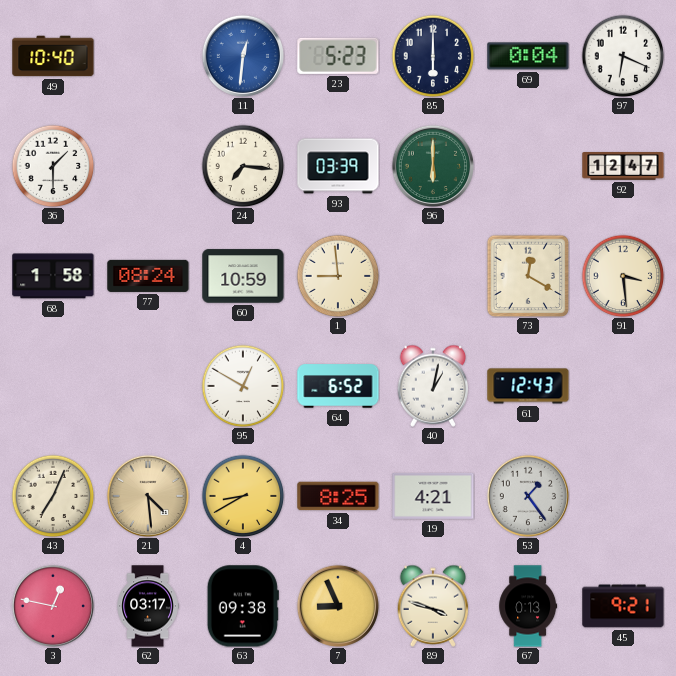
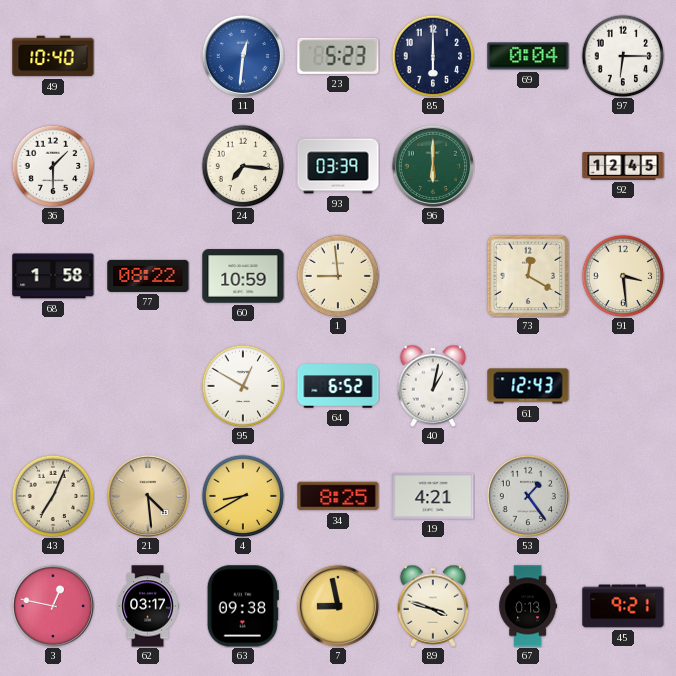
97: 6:19 -> 6:15
92: 12:47 -> 12:45
77: 08:24 -> 08:22
7: 8:56 -> 8:58
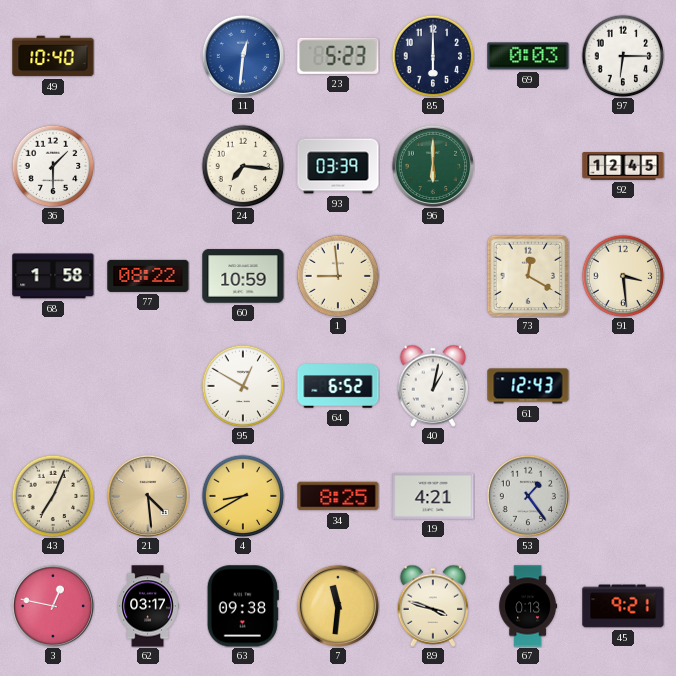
69: 0:04 -> 0:03
7: 8:58 -> 11:31
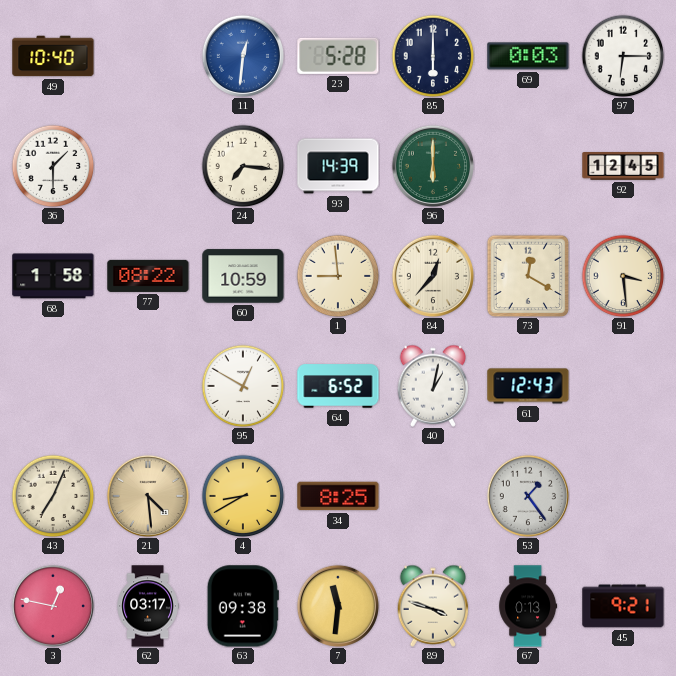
23: 5:23 -> 5:28
93: 03:39 -> 14:39
84: none -> 12:37
19: 4:21 -> none
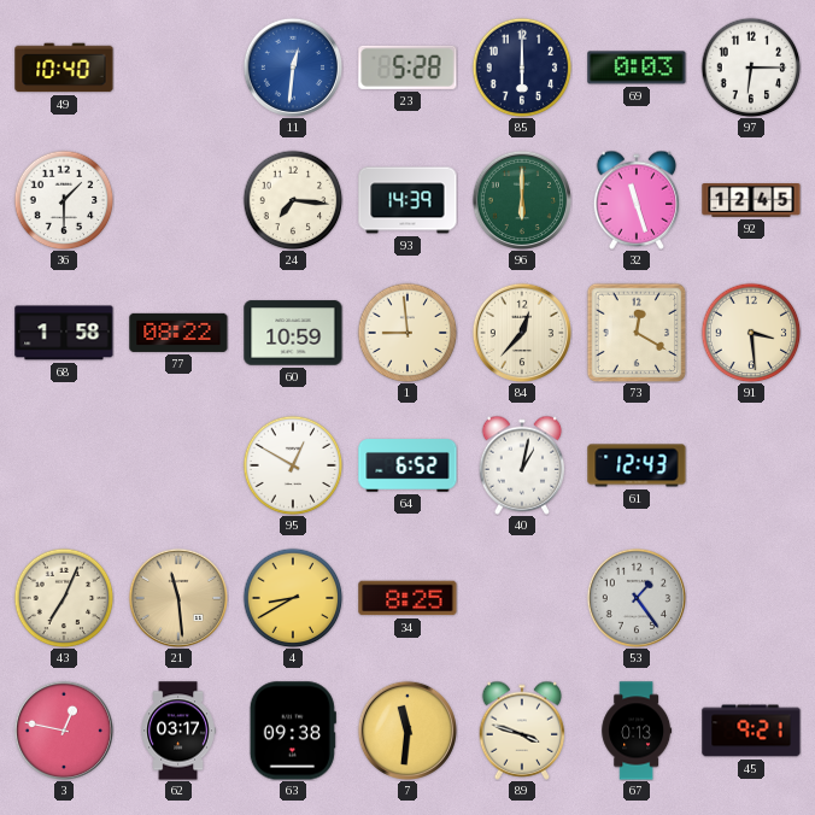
32: none -> 11:27
21: 4:29 -> 11:29
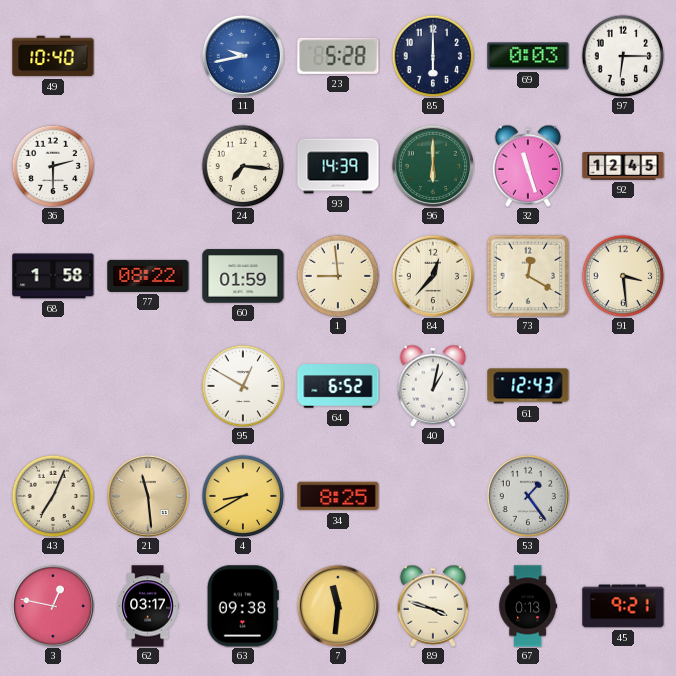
11: 12:31 -> 9:43
36: 1:30 -> 2:30
60: 10:59 -> 01:59
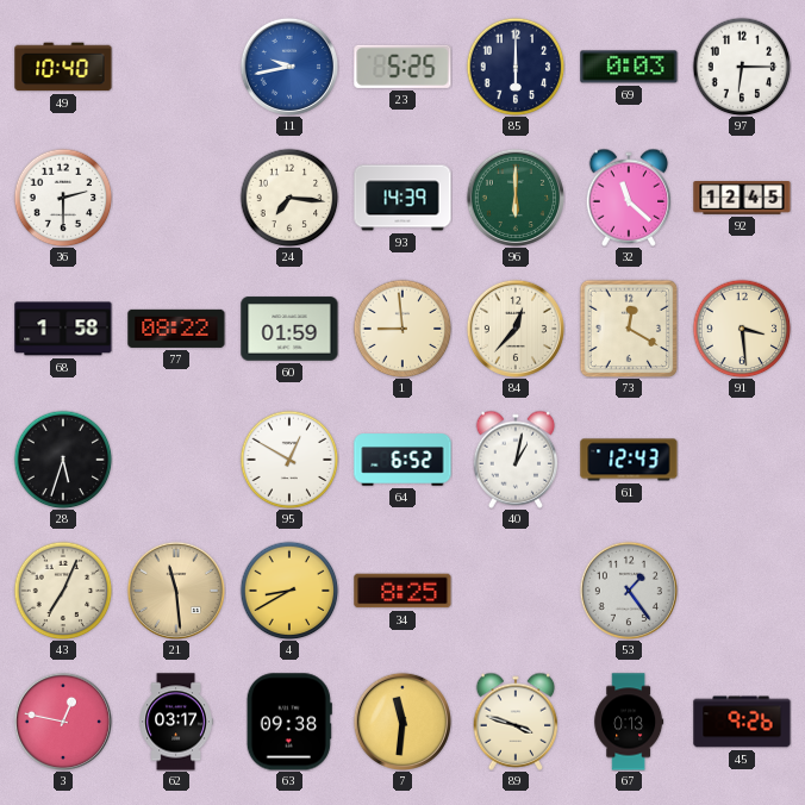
23: 5:28 -> 5:25
32: 11:27 -> 11:22
28: none -> 5:33
45: 9:21 -> 9:26
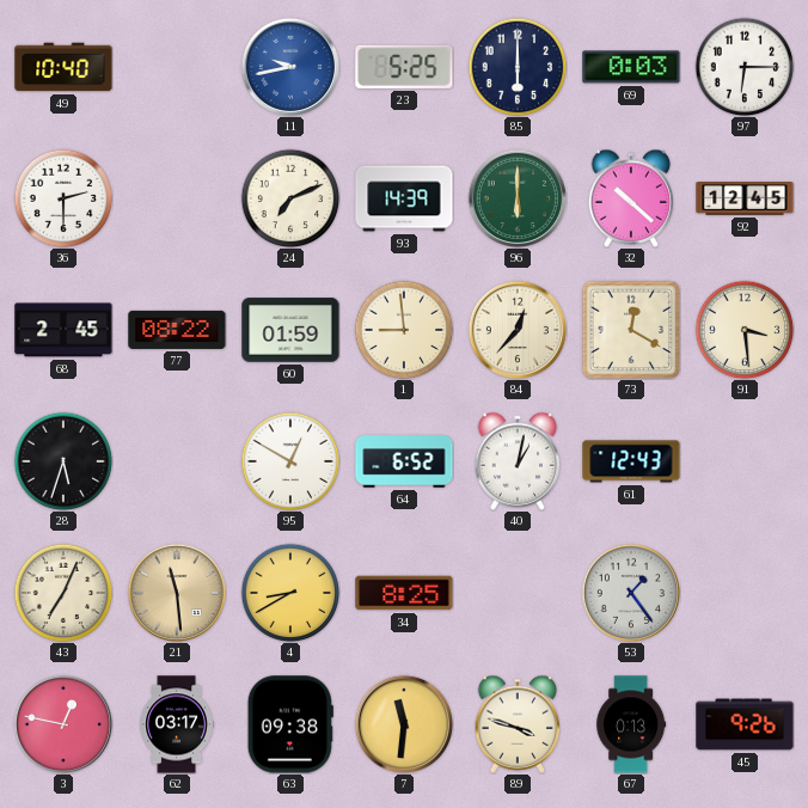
24: 7:16 -> 7:11
32: 11:22 -> 10:22
68: 1:58 -> 2:45
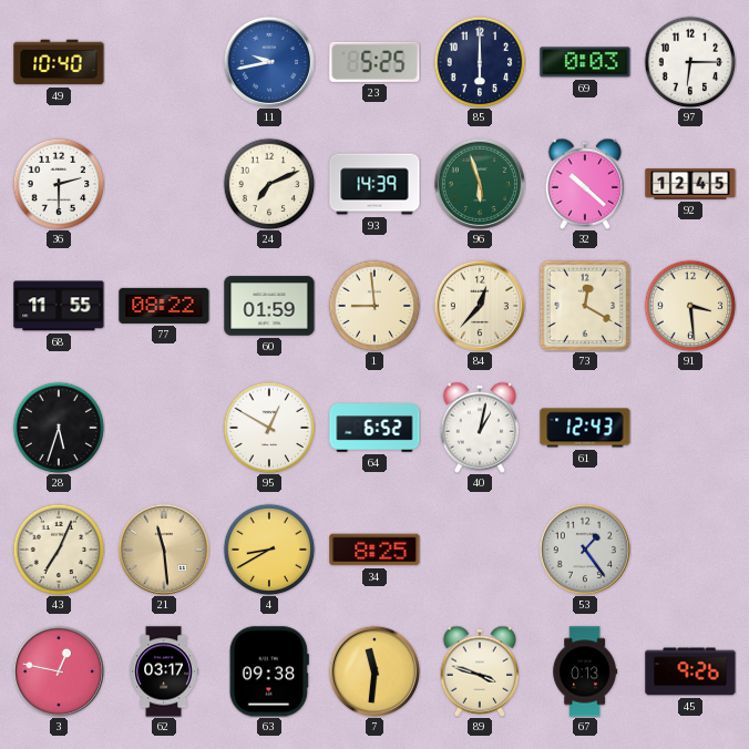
96: 6:00 -> 5:57
68: 2:45 -> 11:55
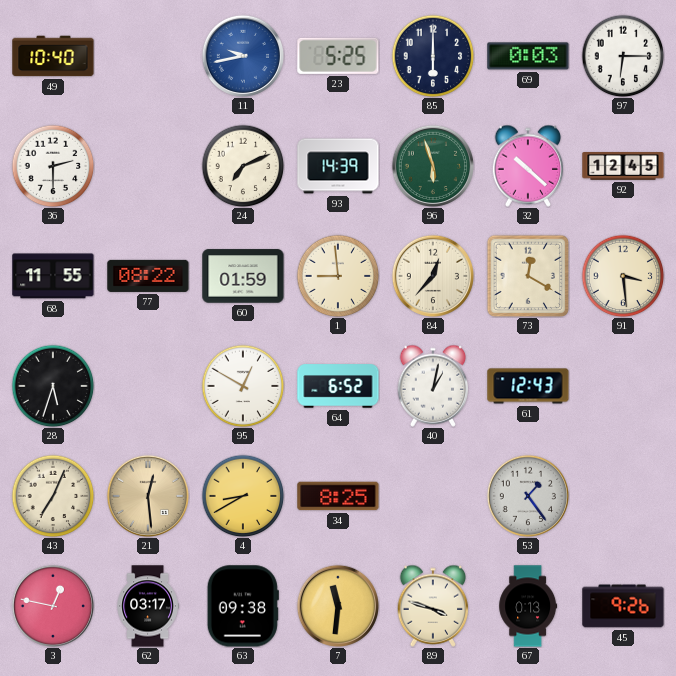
21: 11:29 -> 12:29
